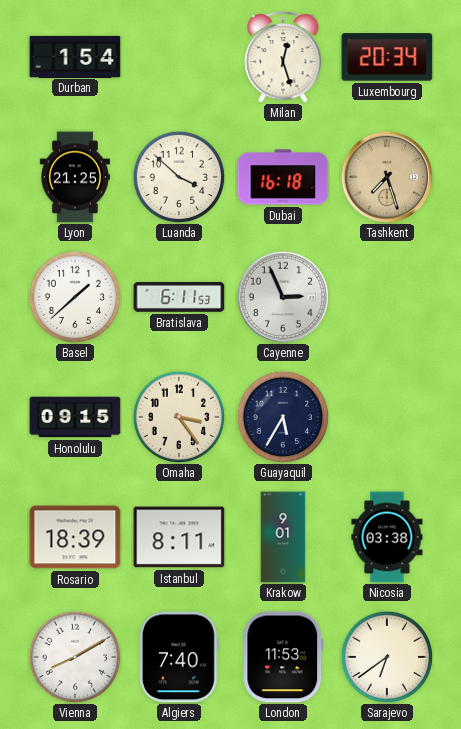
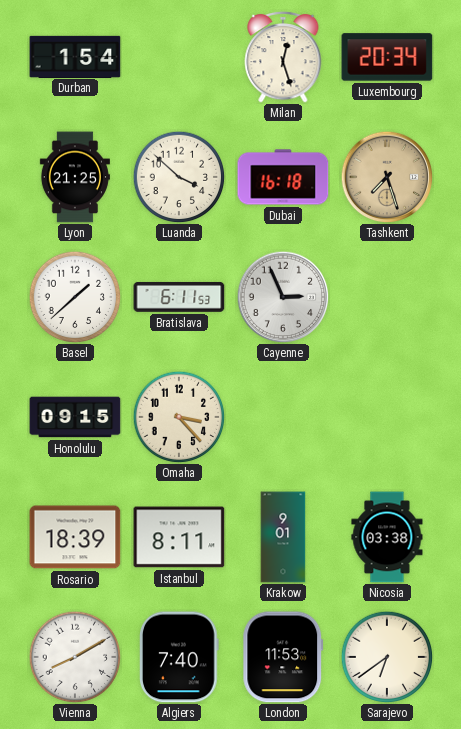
Omaha: 3:24 -> 3:23
Guayaquil: 5:35 -> none
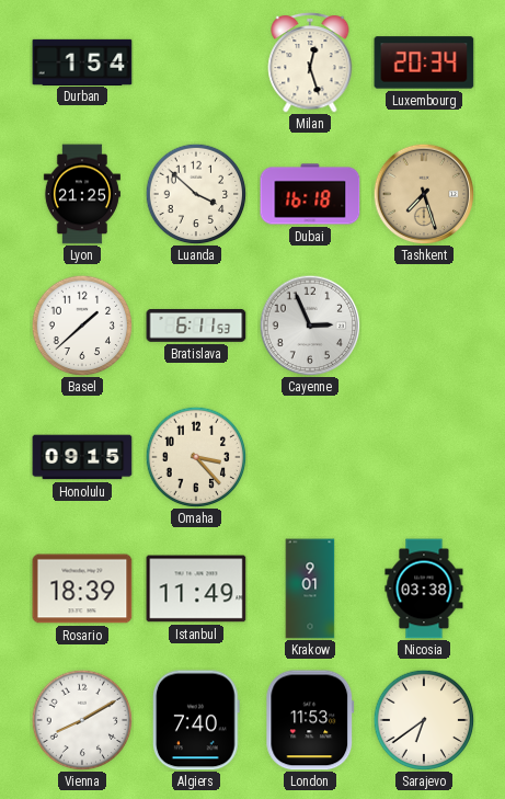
Istanbul: 8:11 -> 11:49
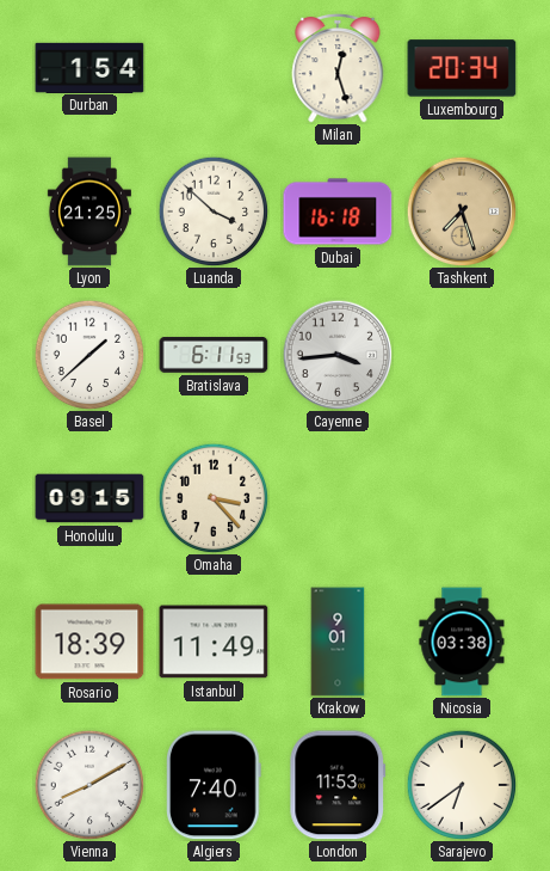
Cayenne: 2:56 -> 3:44
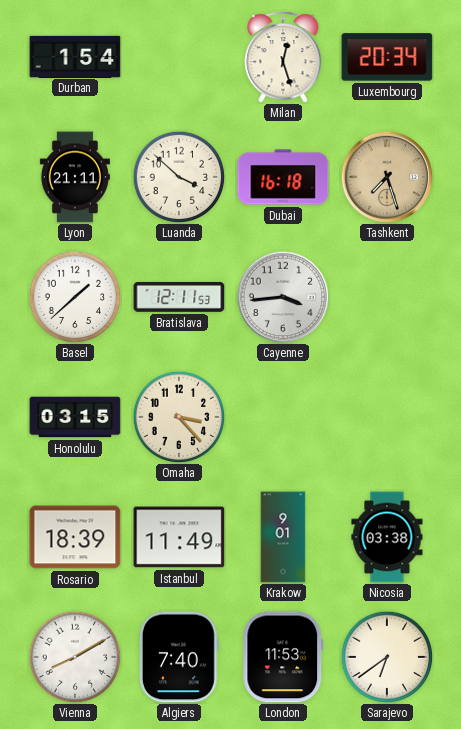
Lyon: 21:25 -> 21:11
Bratislava: 6:11 -> 12:11
Honolulu: 09:15 -> 03:15
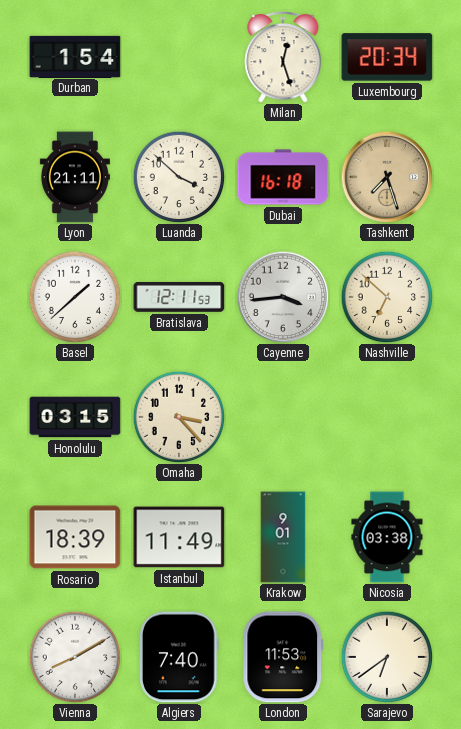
Nashville: none -> 6:52
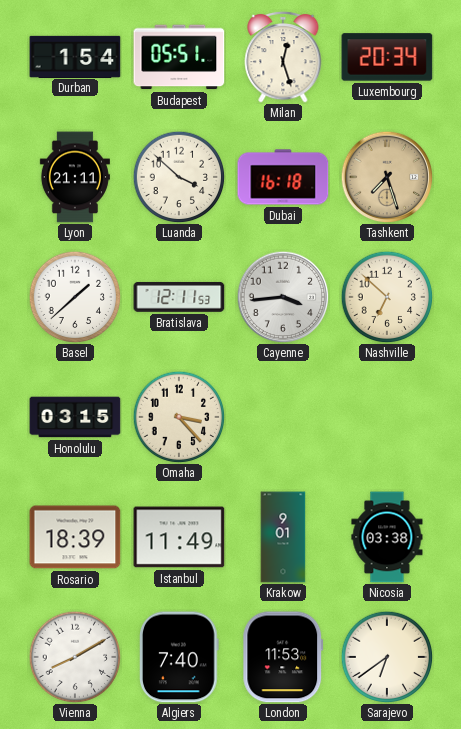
Budapest: none -> 05:51
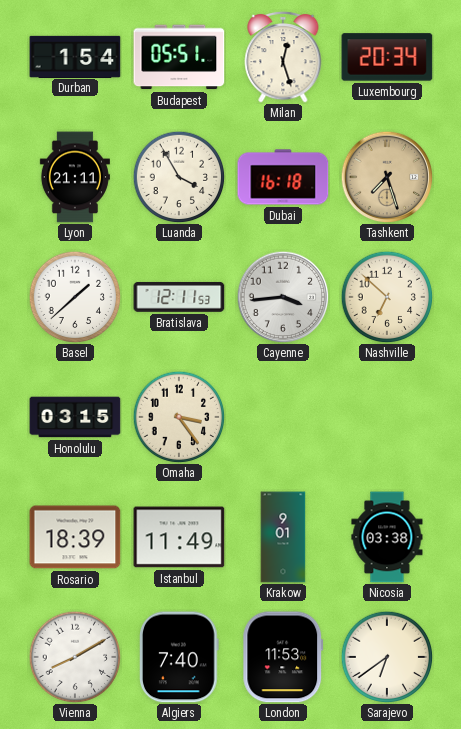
Luanda: 3:52 -> 3:55
Omaha: 3:23 -> 3:24
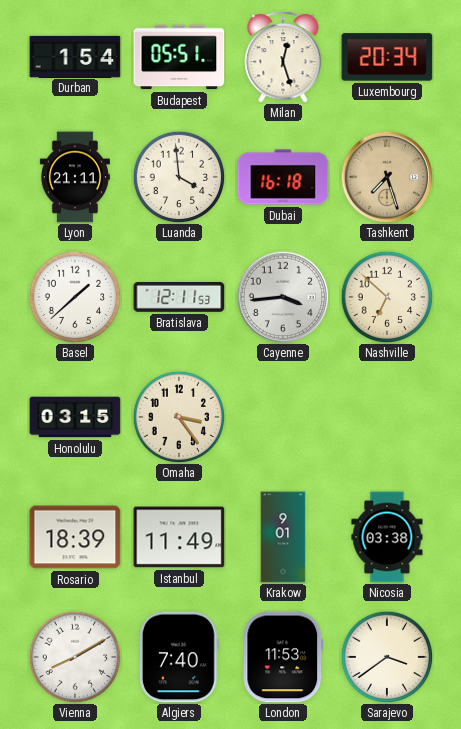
Luanda: 3:55 -> 3:59
Sarajevo: 6:39 -> 3:39
